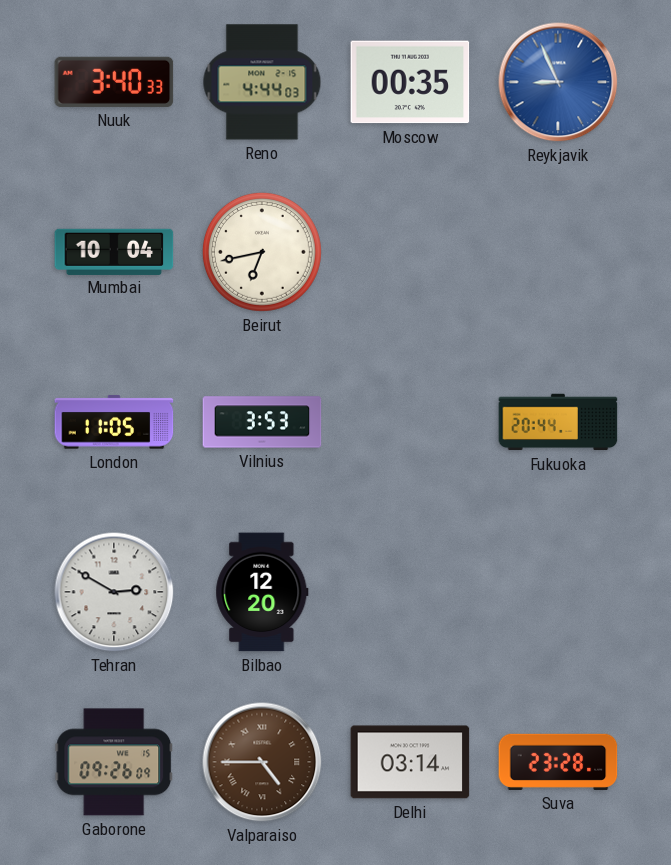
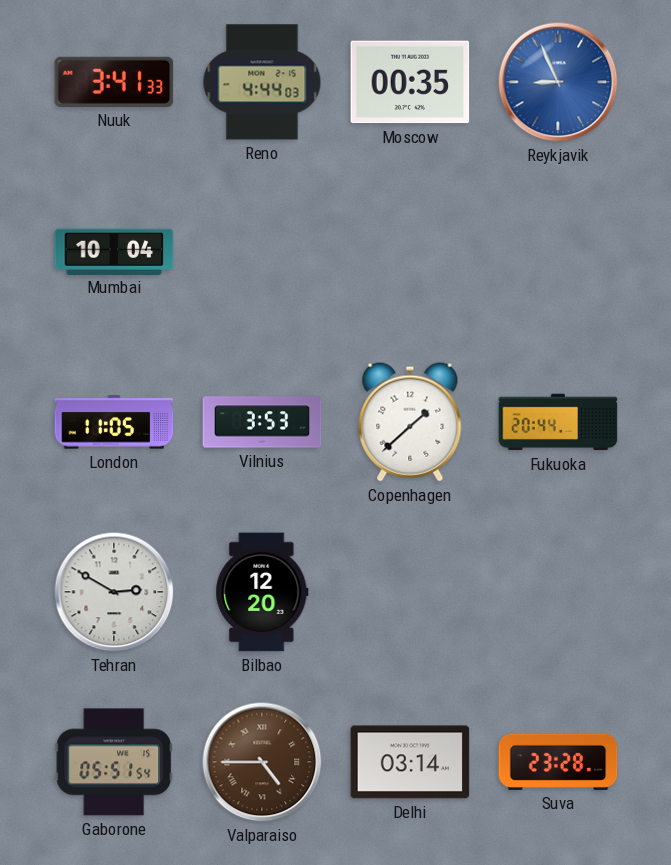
Nuuk: 3:40 -> 3:41
Beirut: 6:43 -> none
Copenhagen: none -> 1:38
Gaborone: 09:26 -> 05:51
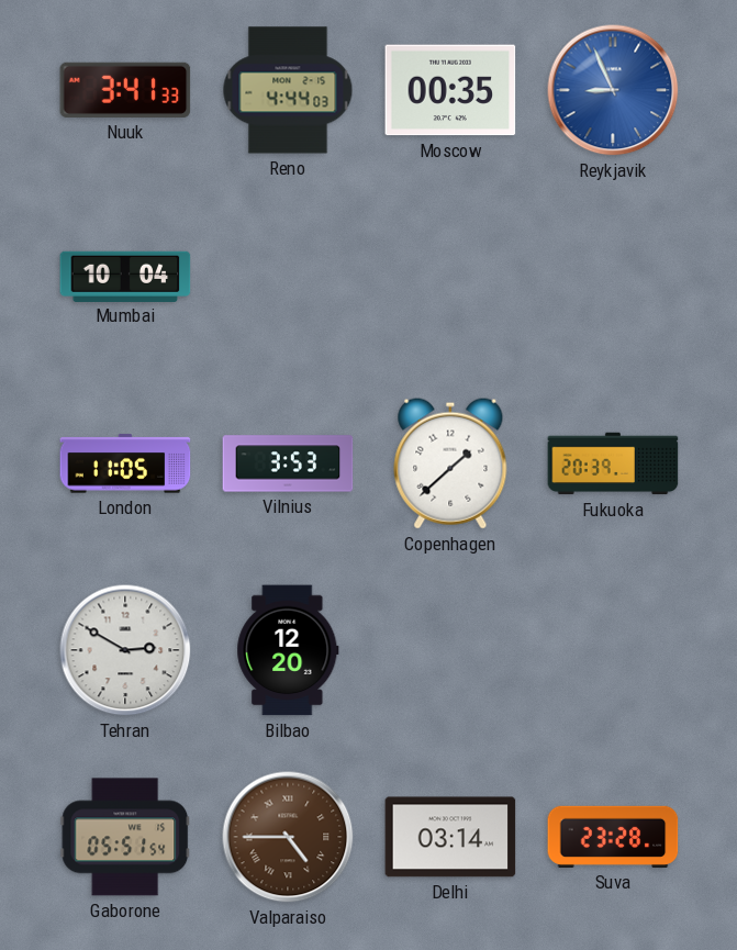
Fukuoka: 20:44 -> 20:39
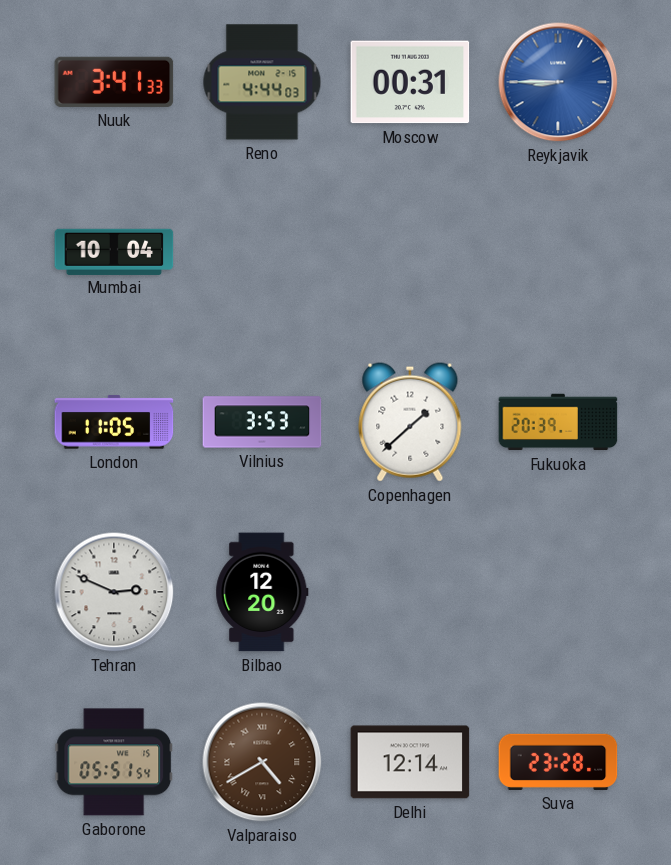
Moscow: 00:35 -> 00:31
Reykjavik: 8:56 -> 8:45
Tehran: 2:50 -> 2:49
Valparaiso: 4:45 -> 4:40
Delhi: 03:14 -> 12:14
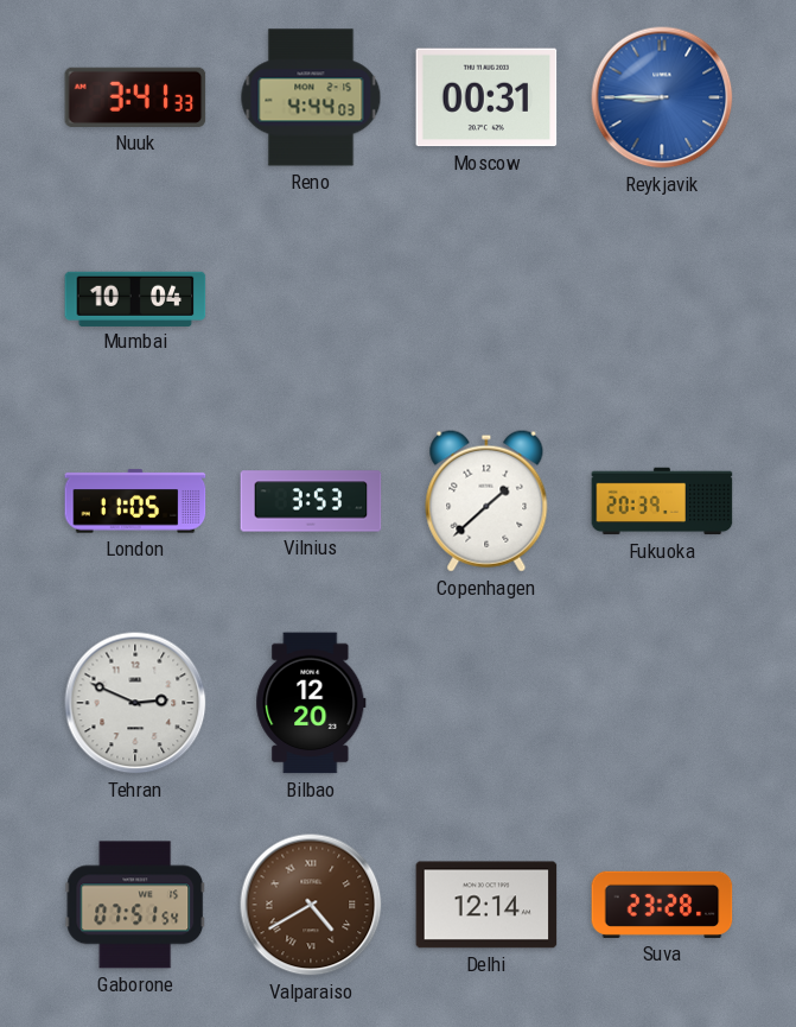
Gaborone: 05:51 -> 07:51
